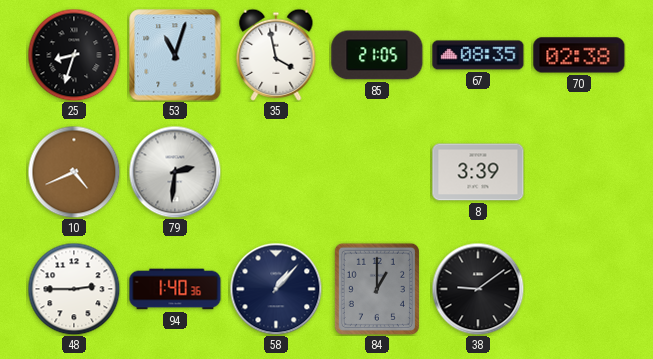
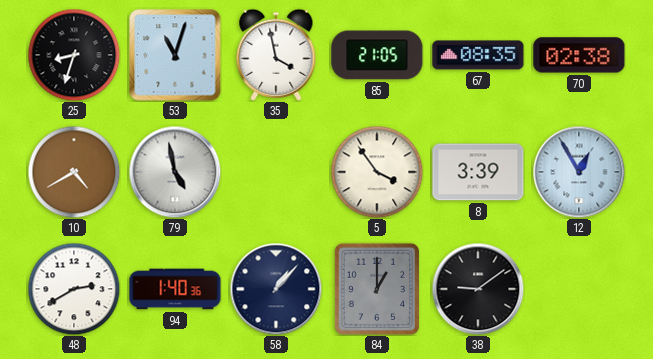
10: 4:41 -> 4:40
79: 2:31 -> 4:58
5: none -> 3:54
12: none -> 12:55
48: 2:45 -> 2:40
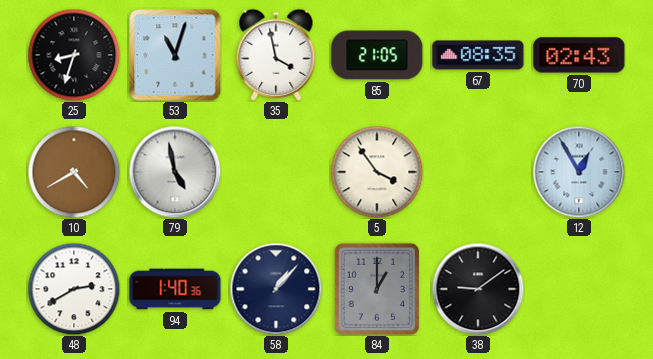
70: 02:38 -> 02:43
8: 3:39 -> none
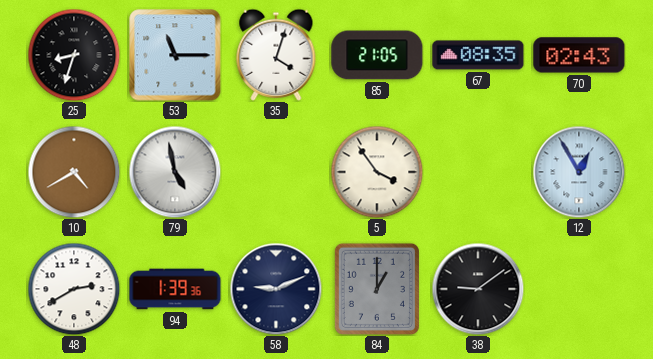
53: 11:03 -> 11:15
35: 3:58 -> 4:03
94: 1:40 -> 1:39
58: 1:07 -> 9:11
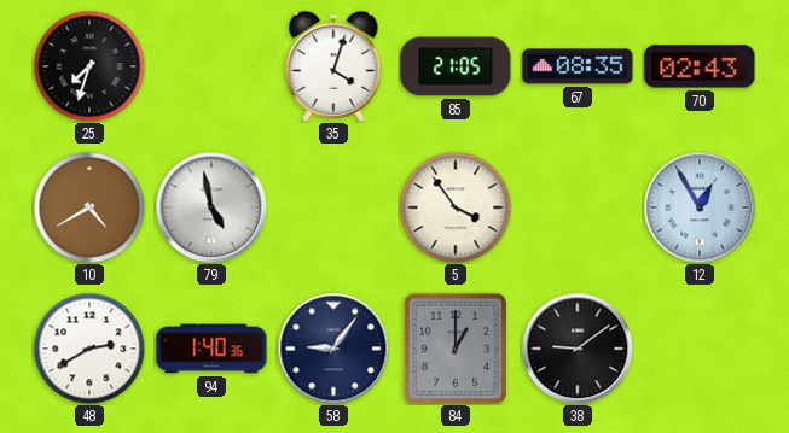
25: 8:33 -> 7:33
53: 11:15 -> none
94: 1:39 -> 1:40
58: 9:11 -> 9:06
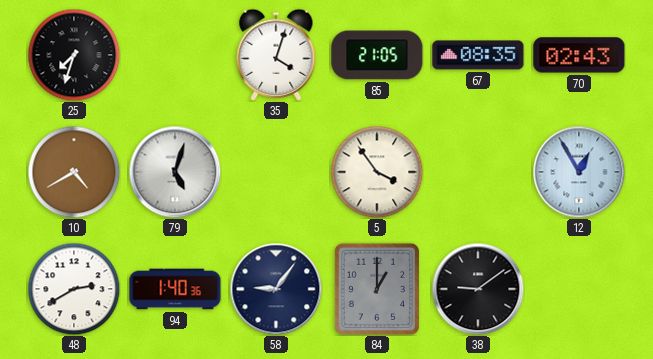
79: 4:58 -> 5:03
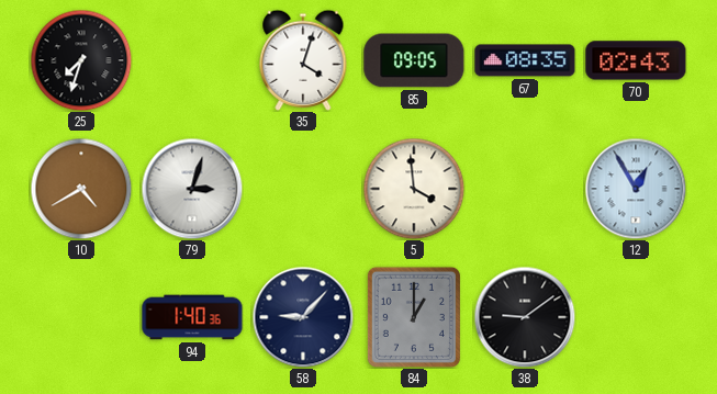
85: 21:05 -> 09:05
79: 5:03 -> 3:03
5: 3:54 -> 3:59
48: 2:40 -> none
58: 9:06 -> 9:07
